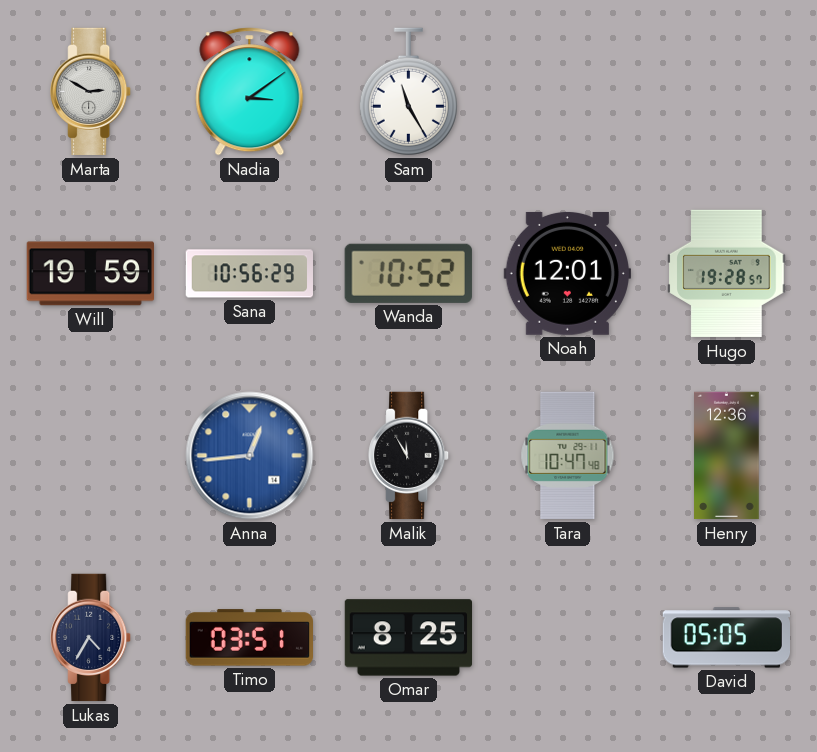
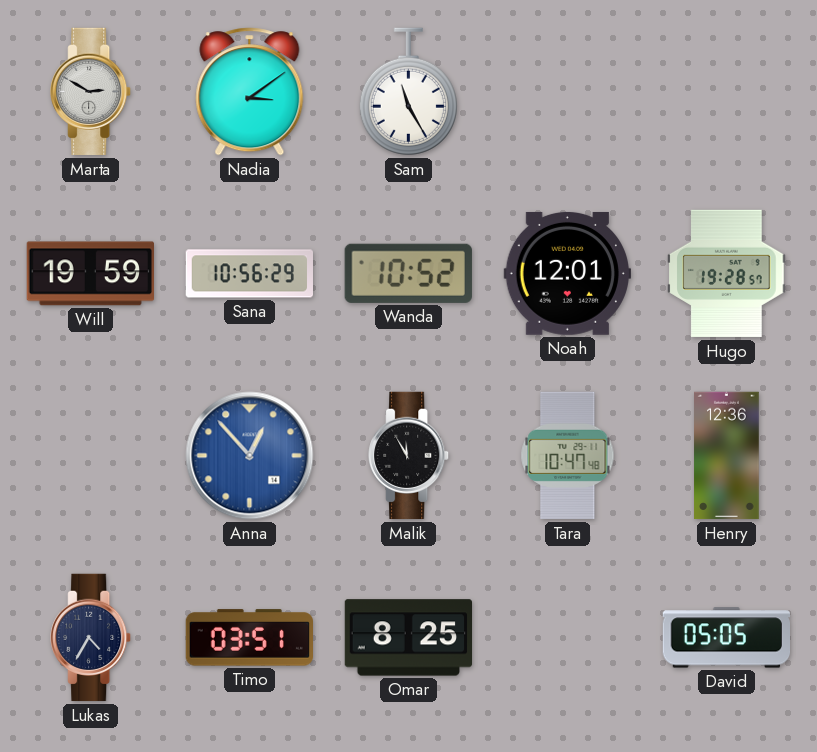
Anna: 12:44 -> 12:53
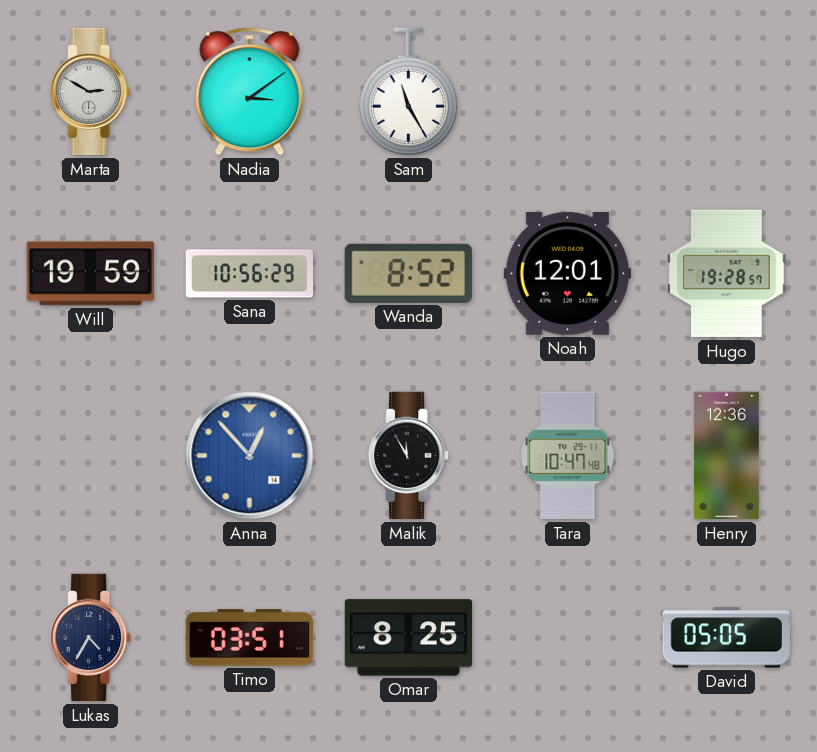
Wanda: 10:52 -> 8:52
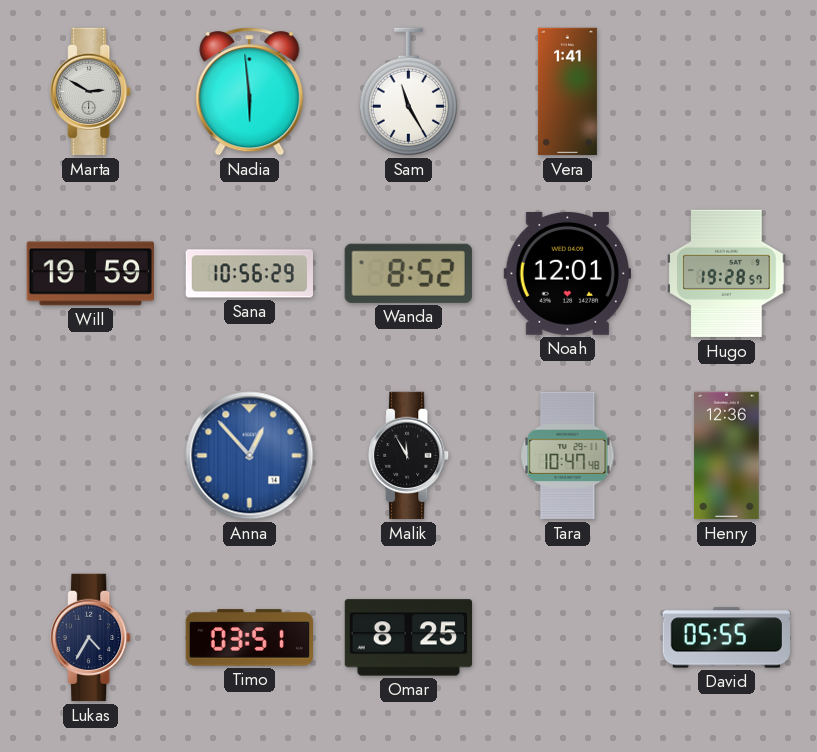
Nadia: 3:09 -> 5:59
Vera: none -> 1:41
David: 05:05 -> 05:55
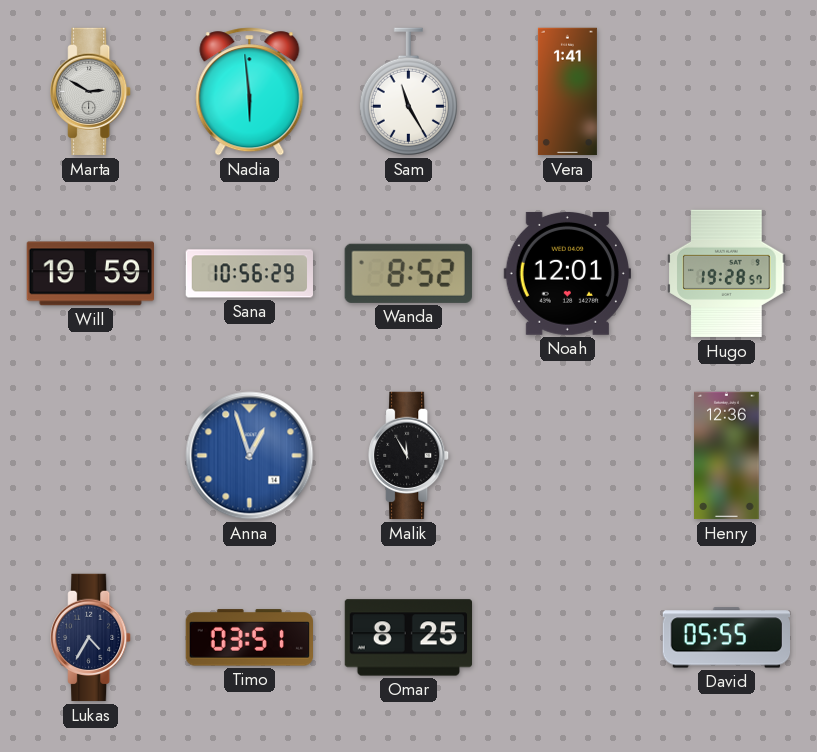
Anna: 12:53 -> 12:57
Tara: 10:47 -> none
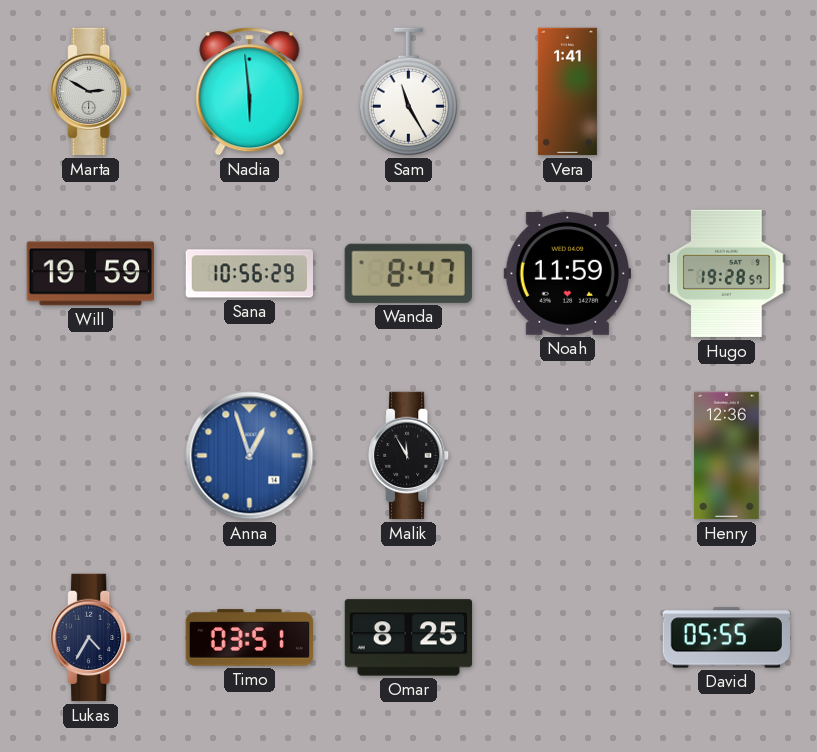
Wanda: 8:52 -> 8:47
Noah: 12:01 -> 11:59
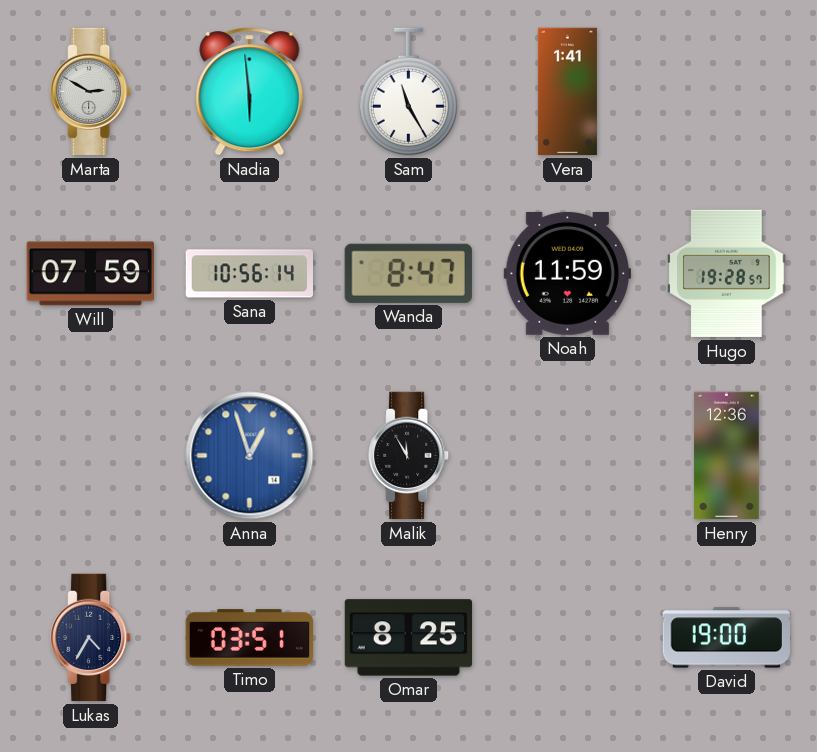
Will: 19:59 -> 07:59
Sana: 10:56:29 -> 10:56:14
David: 05:55 -> 19:00
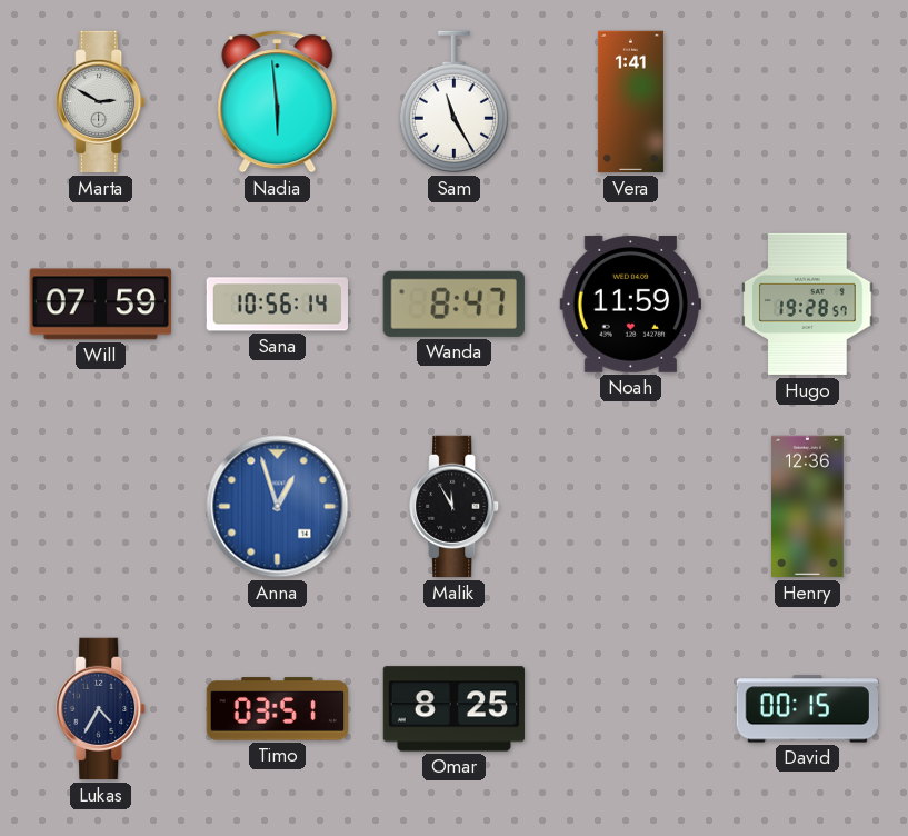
David: 19:00 -> 00:15
